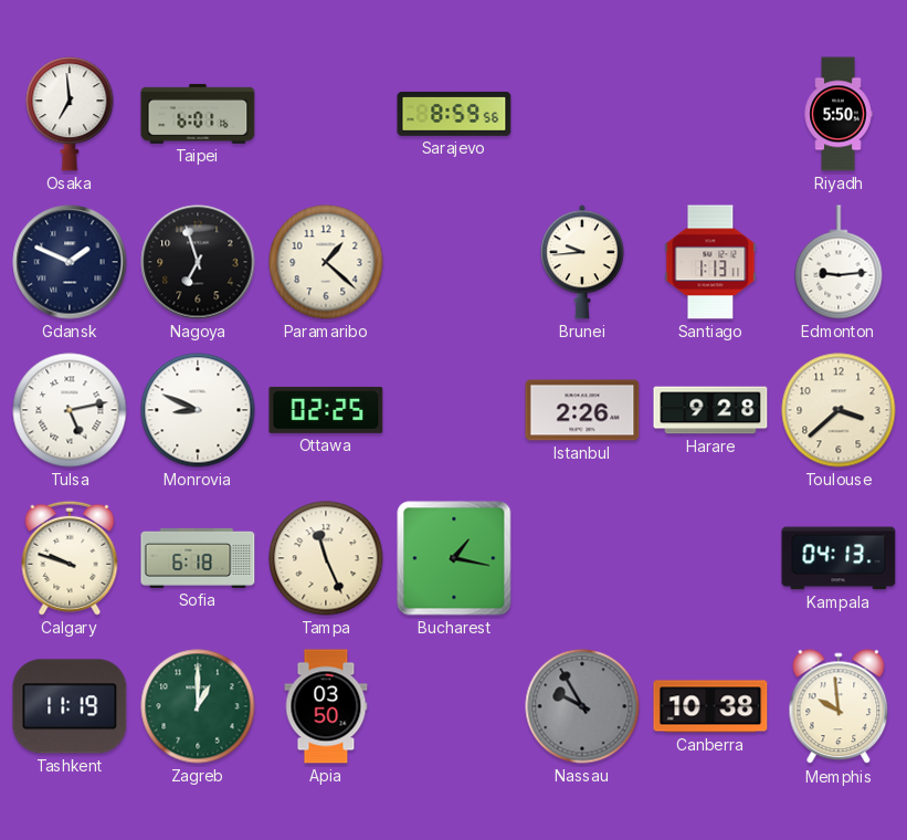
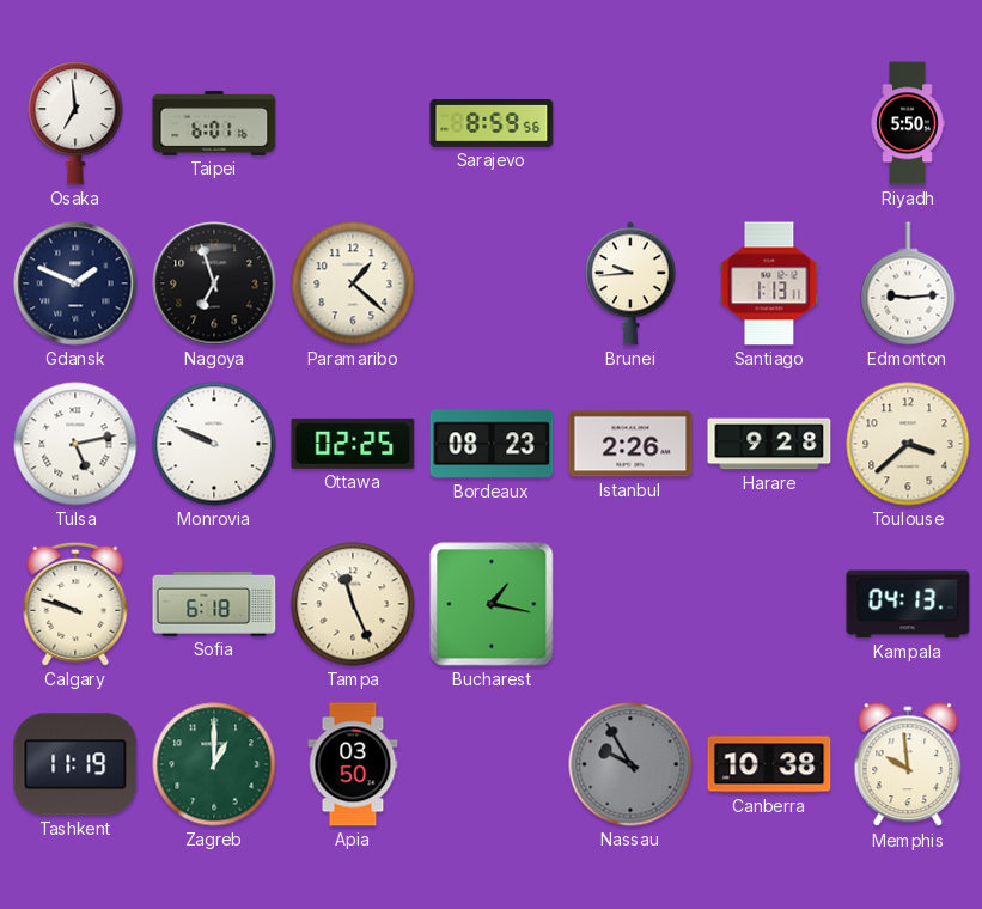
Monrovia: 8:49 -> 9:49
Bordeaux: none -> 08:23
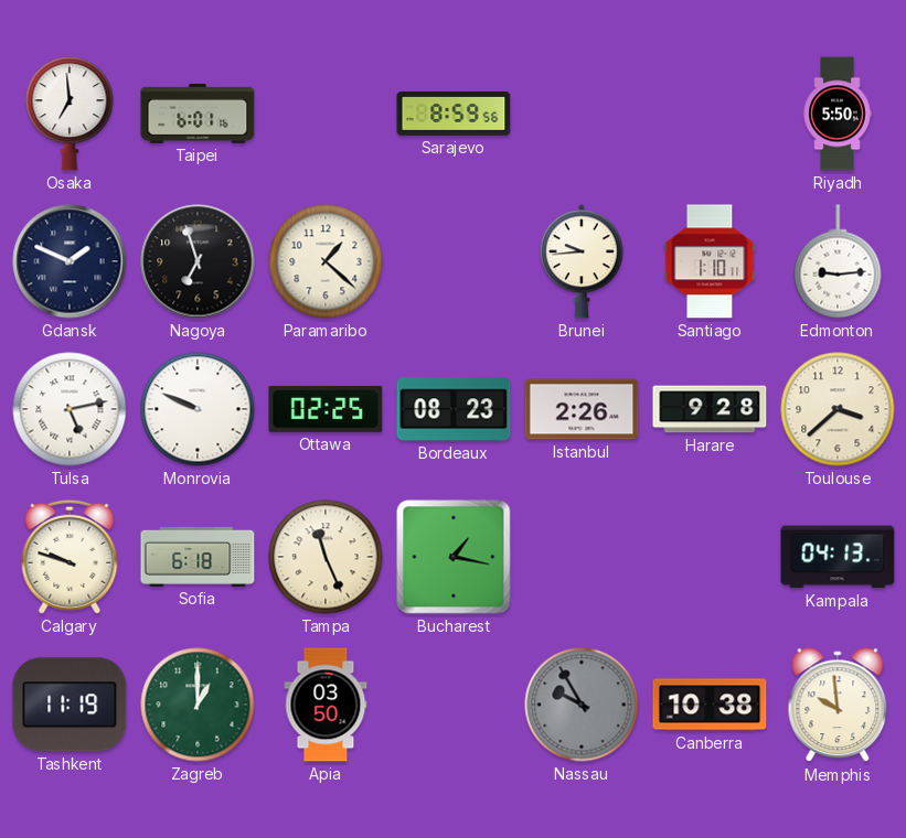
Santiago: 1:13 -> 1:10
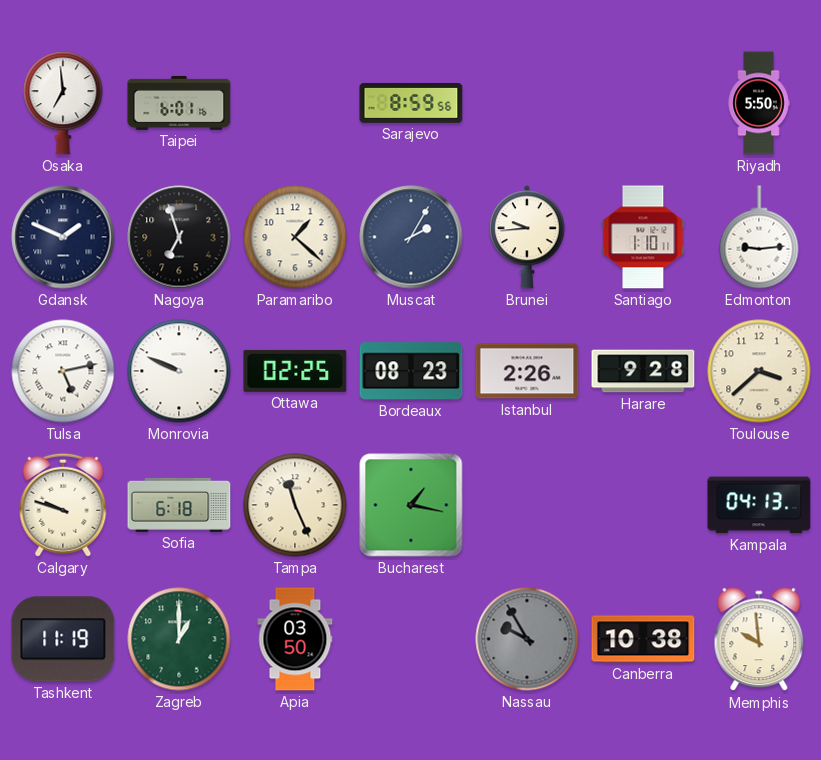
Muscat: none -> 2:05
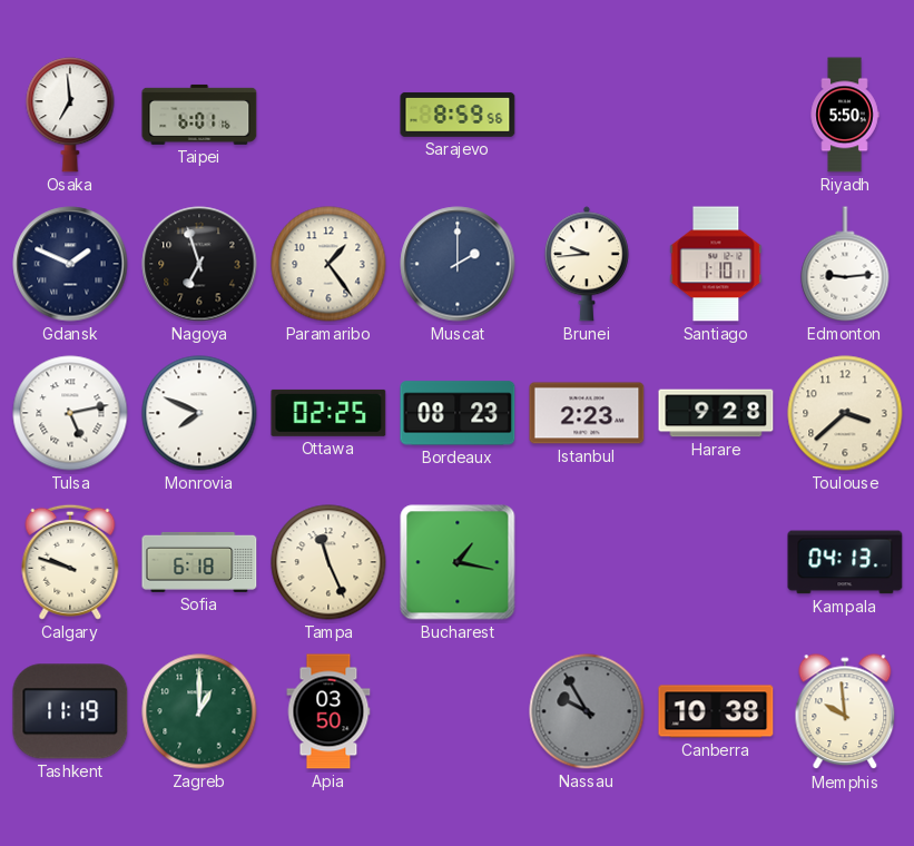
Paramaribo: 1:22 -> 1:24
Muscat: 2:05 -> 2:00
Monrovia: 9:49 -> 7:49
Istanbul: 2:26 -> 2:23
